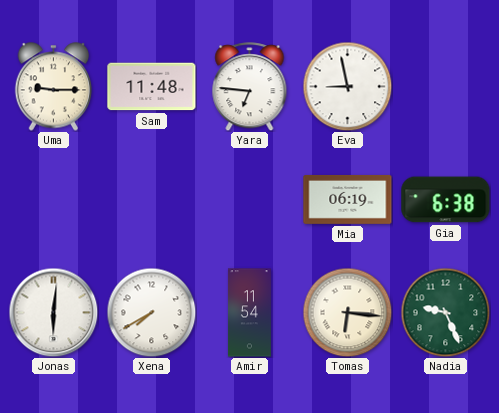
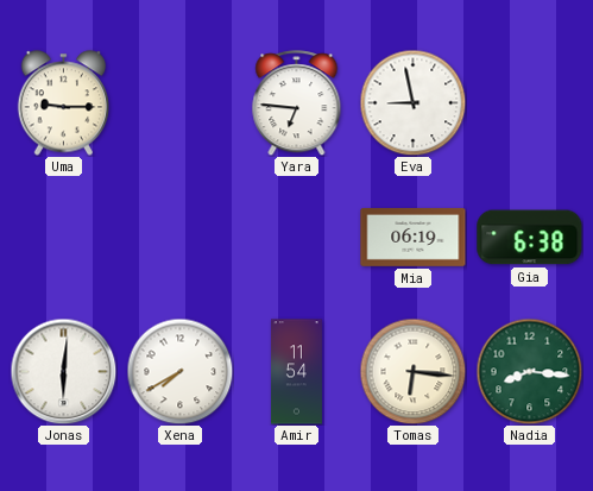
Sam: 11:48 -> none
Nadia: 9:26 -> 8:16
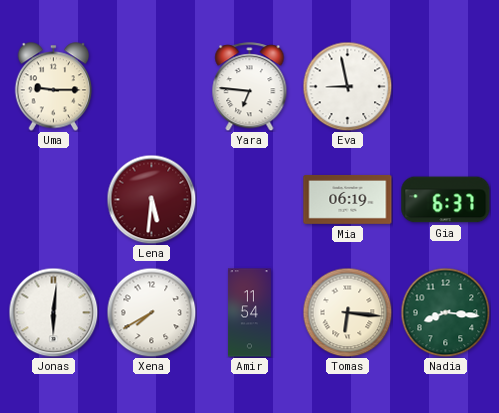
Lena: none -> 5:31
Gia: 6:38 -> 6:37
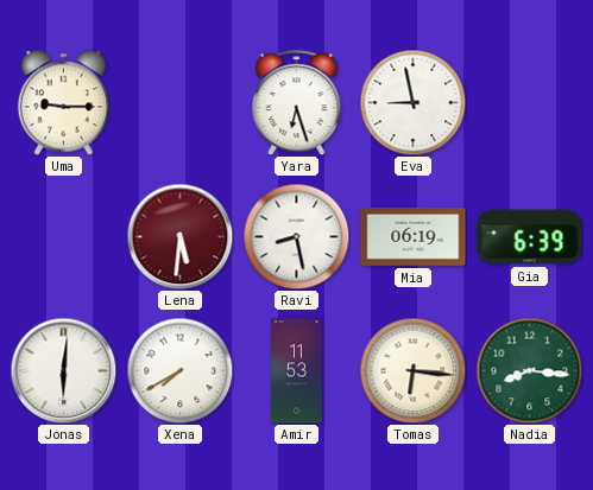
Yara: 6:46 -> 6:27
Ravi: none -> 8:28
Gia: 6:37 -> 6:39
Amir: 11:54 -> 11:53
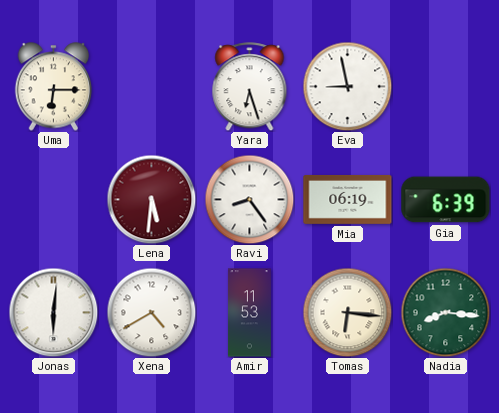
Uma: 9:15 -> 6:15
Ravi: 8:28 -> 8:24
Xena: 7:40 -> 4:40
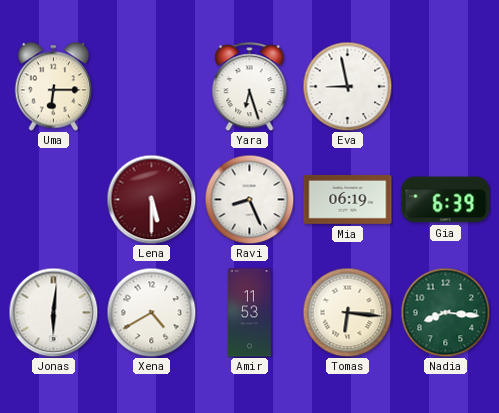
Lena: 5:31 -> 5:30
Ravi: 8:24 -> 8:26
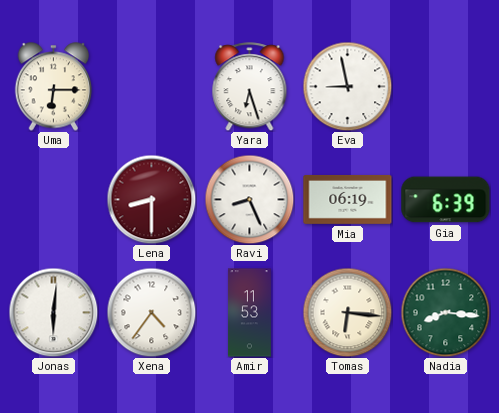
Lena: 5:30 -> 8:30
Xena: 4:40 -> 4:36
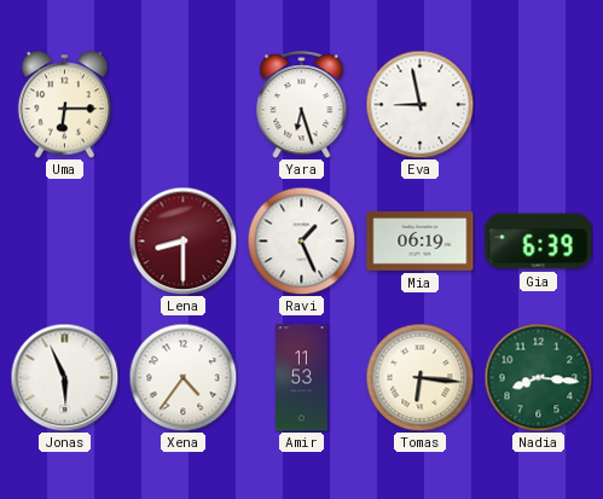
Ravi: 8:26 -> 1:26
Jonas: 6:01 -> 5:56
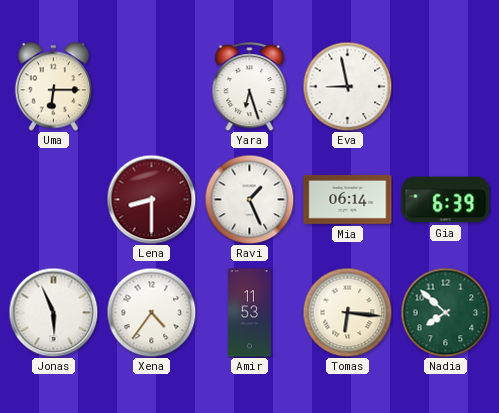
Mia: 06:19 -> 06:14
Nadia: 8:16 -> 7:52
